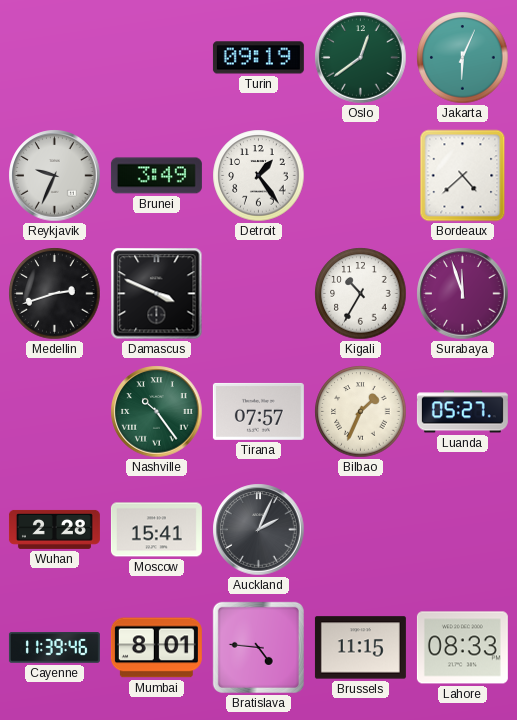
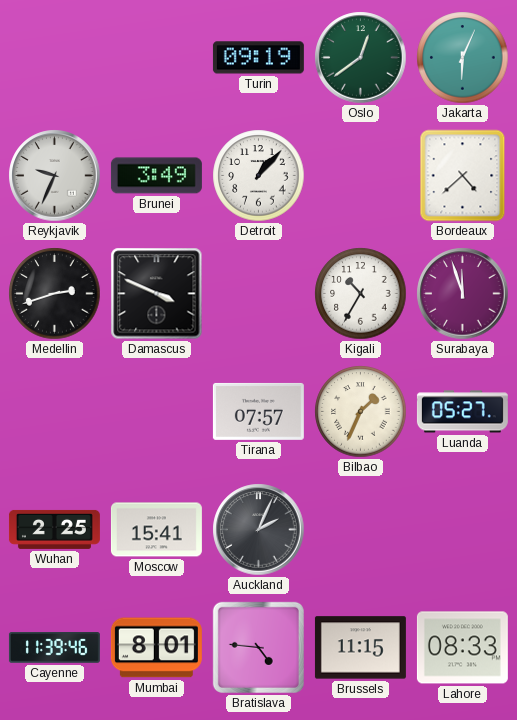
Detroit: 1:24 -> 1:07
Nashville: 10:24 -> none
Wuhan: 2:28 -> 2:25
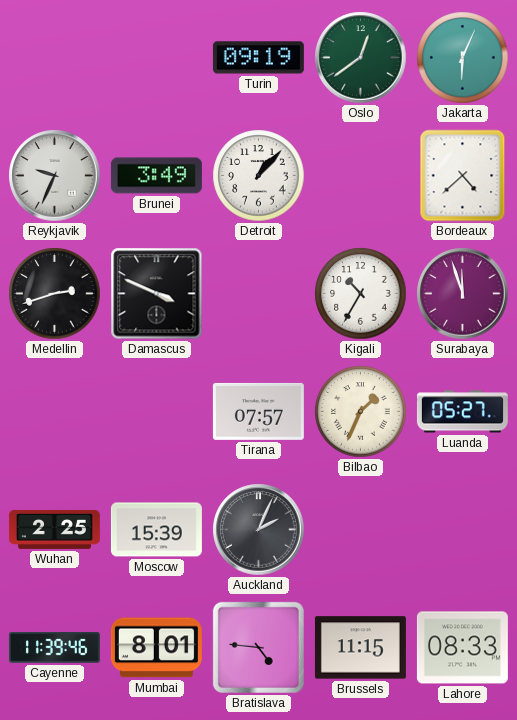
Moscow: 15:41 -> 15:39
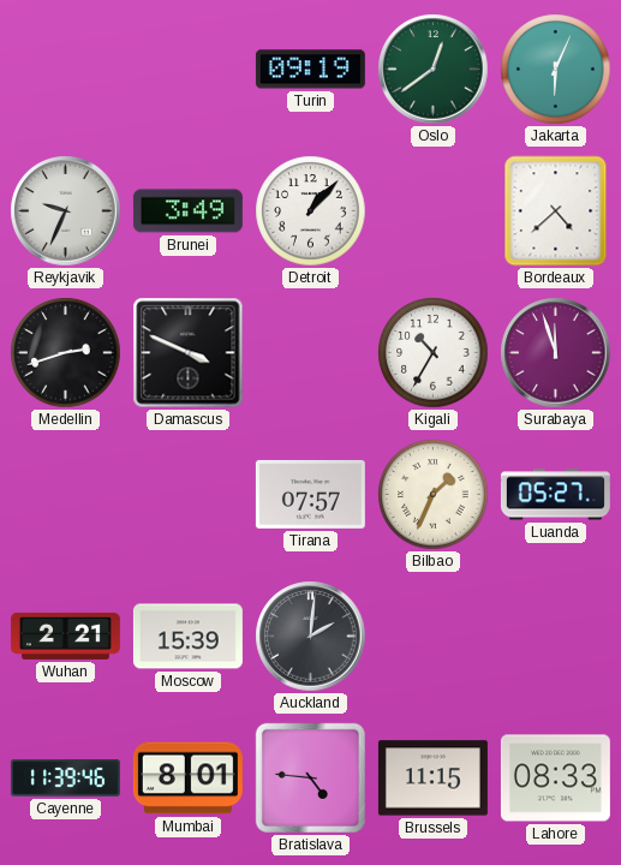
Wuhan: 2:25 -> 2:21
Auckland: 2:04 -> 2:01
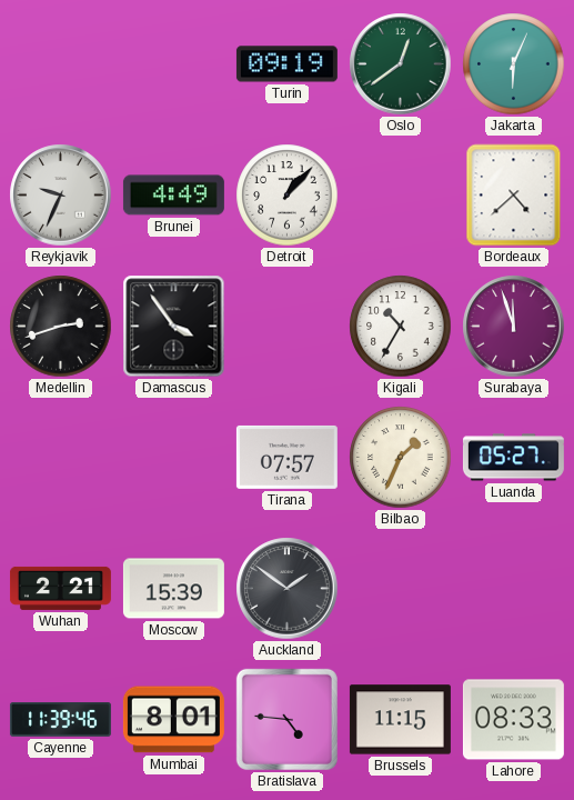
Brunei: 3:49 -> 4:49
Damascus: 3:49 -> 3:54
Auckland: 2:01 -> 1:51
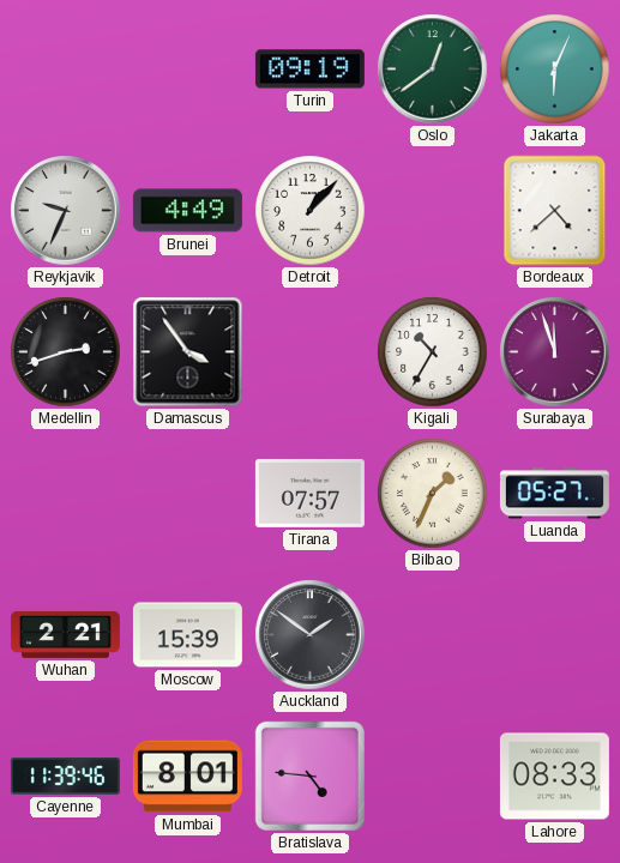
Brussels: 11:15 -> none
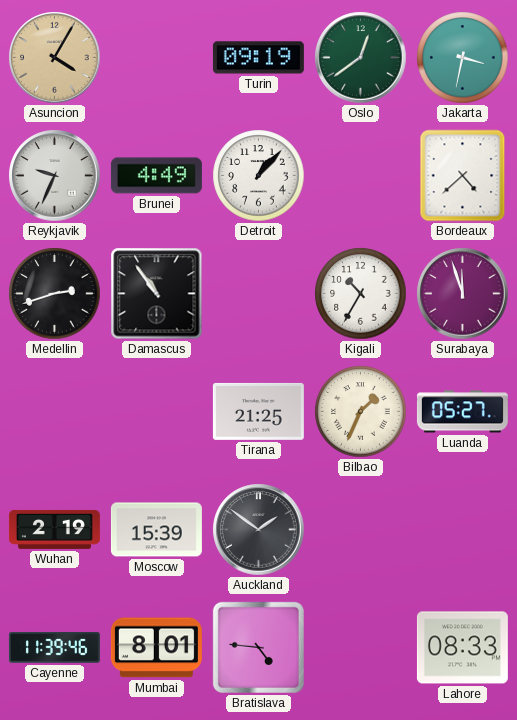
Asuncion: none -> 4:05
Jakarta: 6:04 -> 3:32
Damascus: 3:54 -> 10:54
Tirana: 07:57 -> 21:25
Wuhan: 2:21 -> 2:19
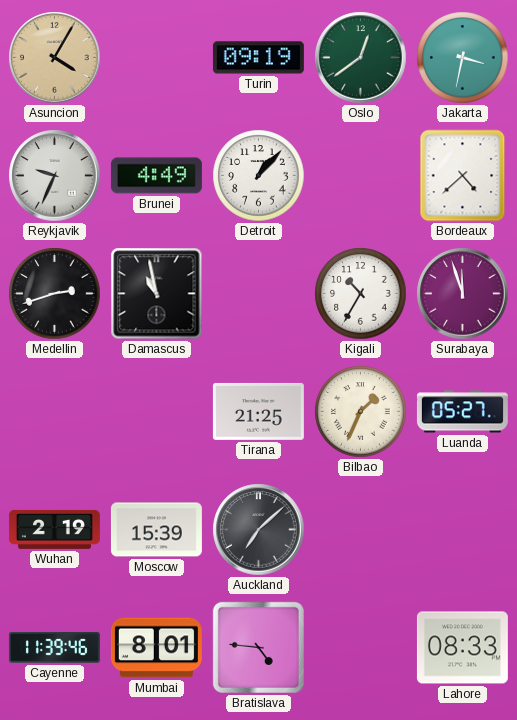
Damascus: 10:54 -> 10:58
Auckland: 1:51 -> 7:08
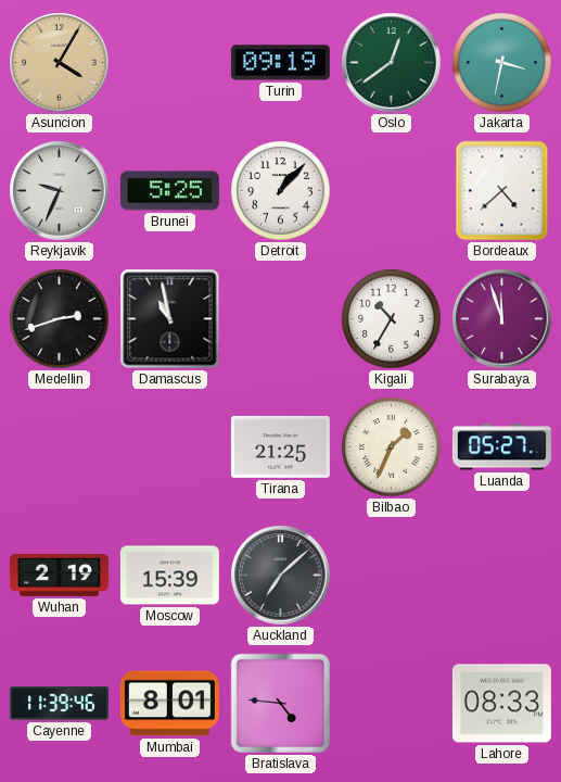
Brunei: 4:49 -> 5:25
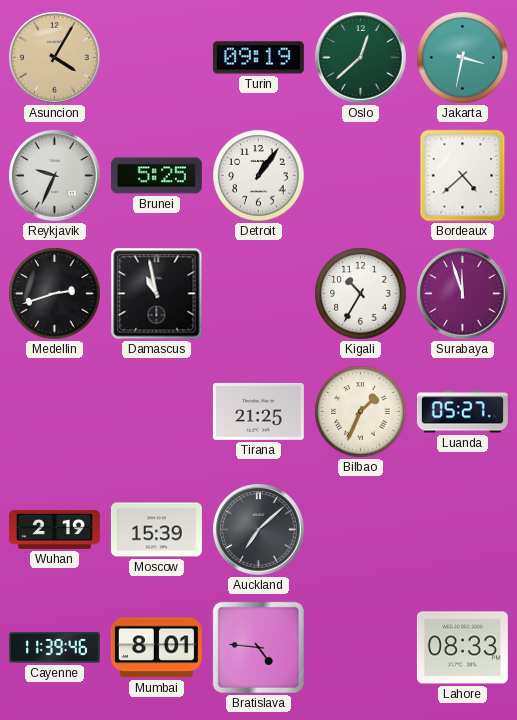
Oslo: 12:39 -> 12:38
Detroit: 1:07 -> 1:06
